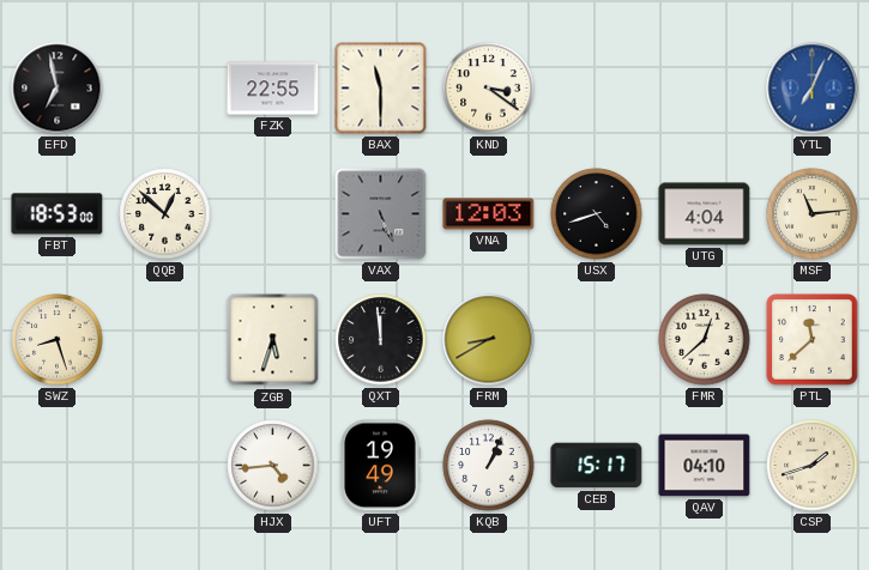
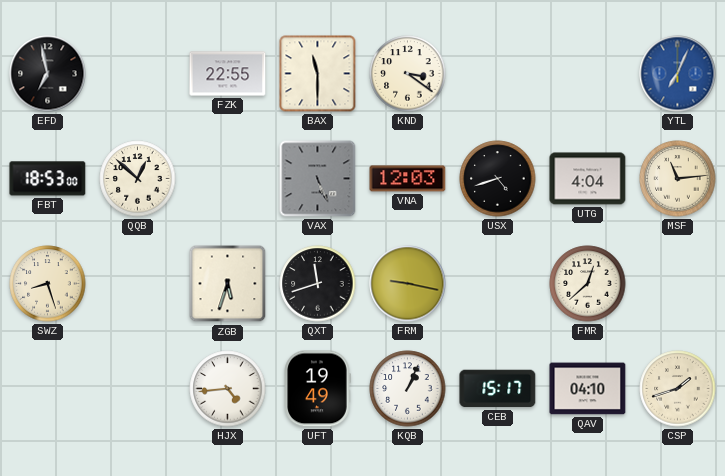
QXT: 11:59 -> 11:42
FRM: 8:40 -> 9:17
PTL: 11:38 -> none
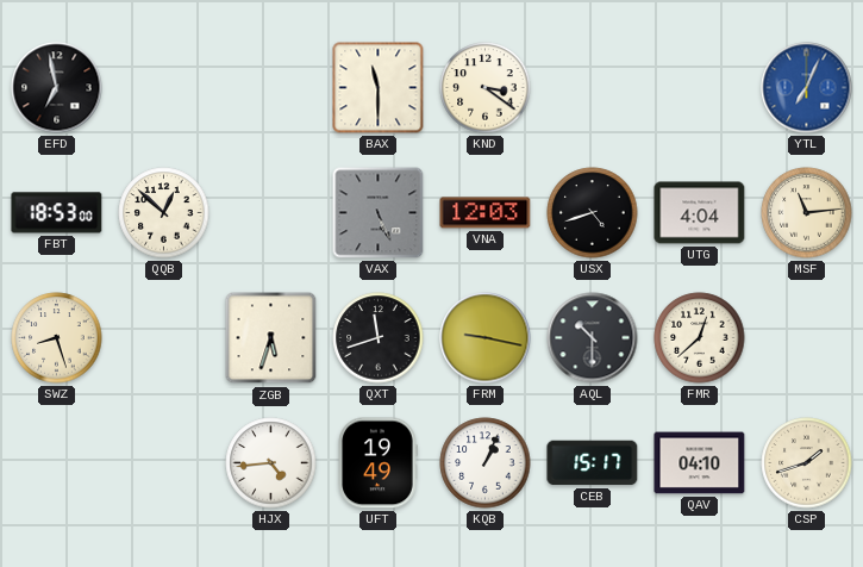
FZK: 22:55 -> none
AQL: none -> 10:30
